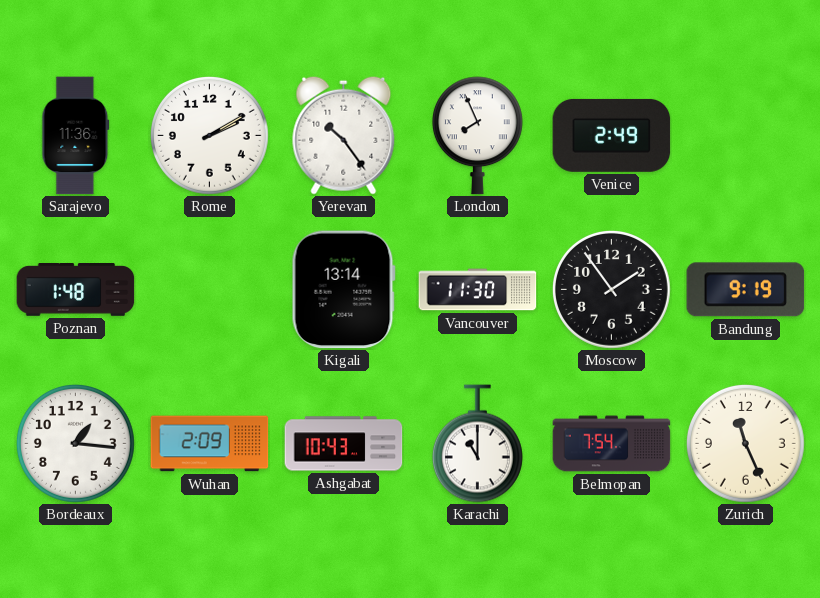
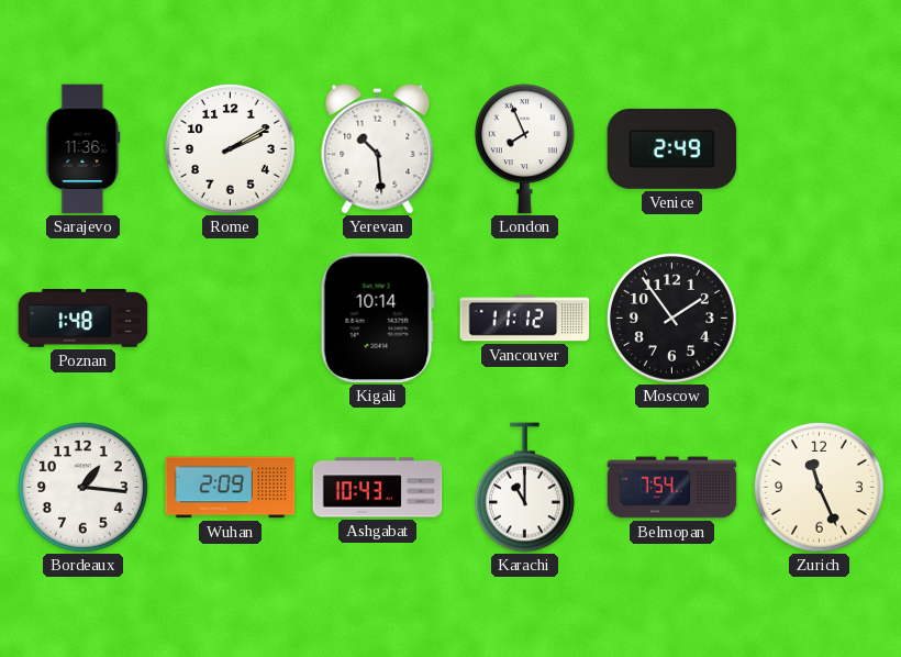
Yerevan: 10:24 -> 10:29
Kigali: 13:14 -> 10:14
Vancouver: 11:30 -> 11:12
Bandung: 9:19 -> none
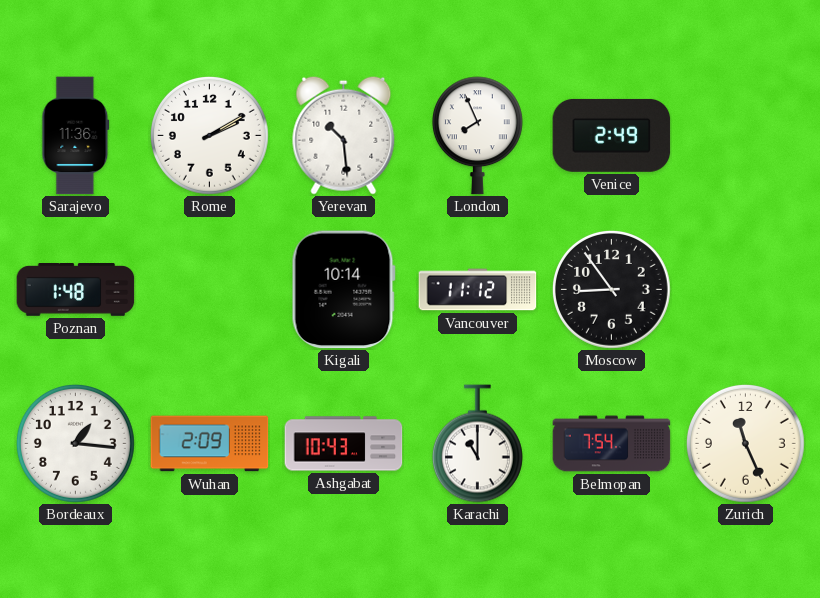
Moscow: 1:54 -> 8:54
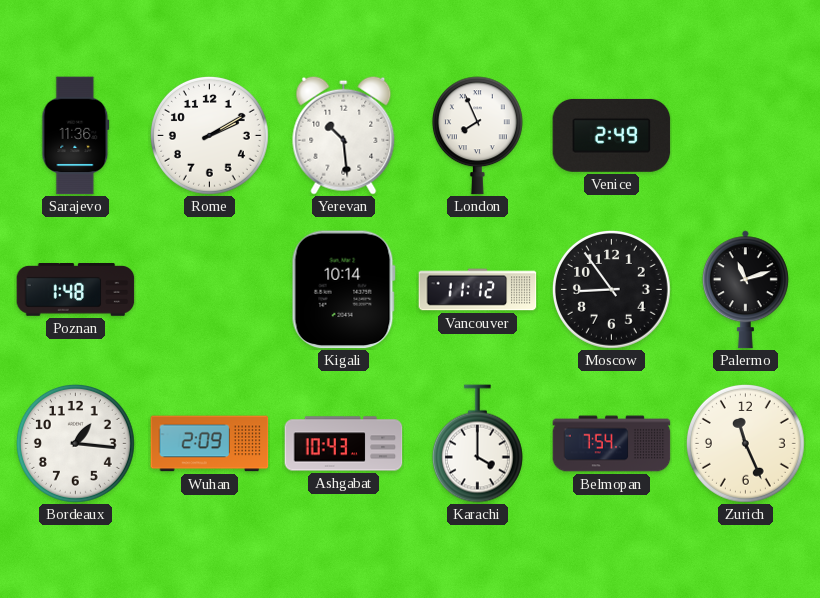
Palermo: none -> 11:12
Karachi: 11:00 -> 4:00
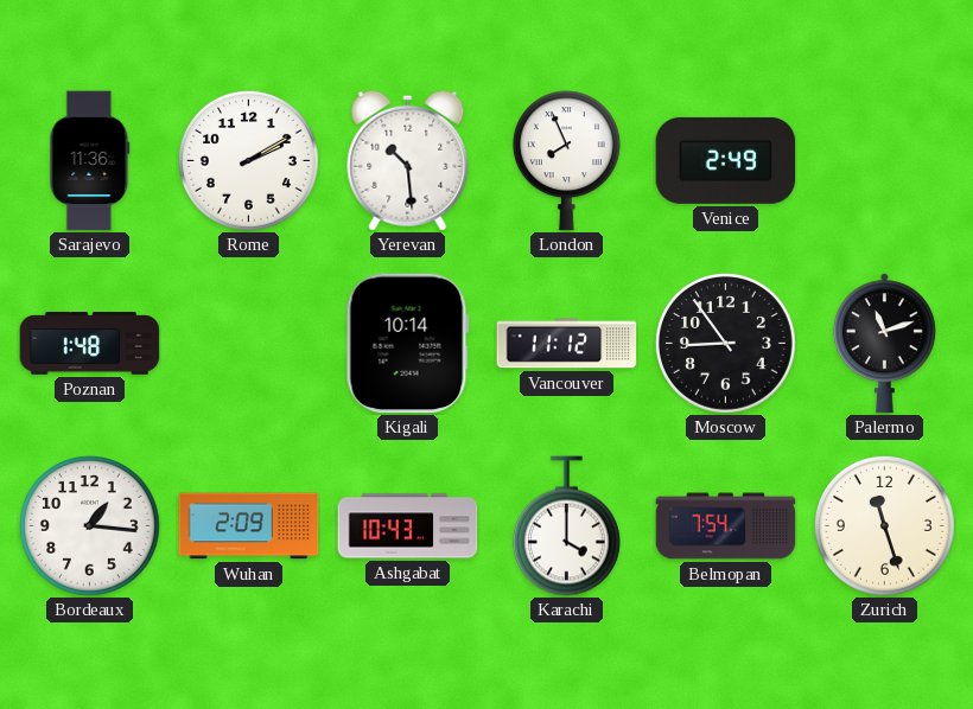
Zurich: 11:26 -> 11:27
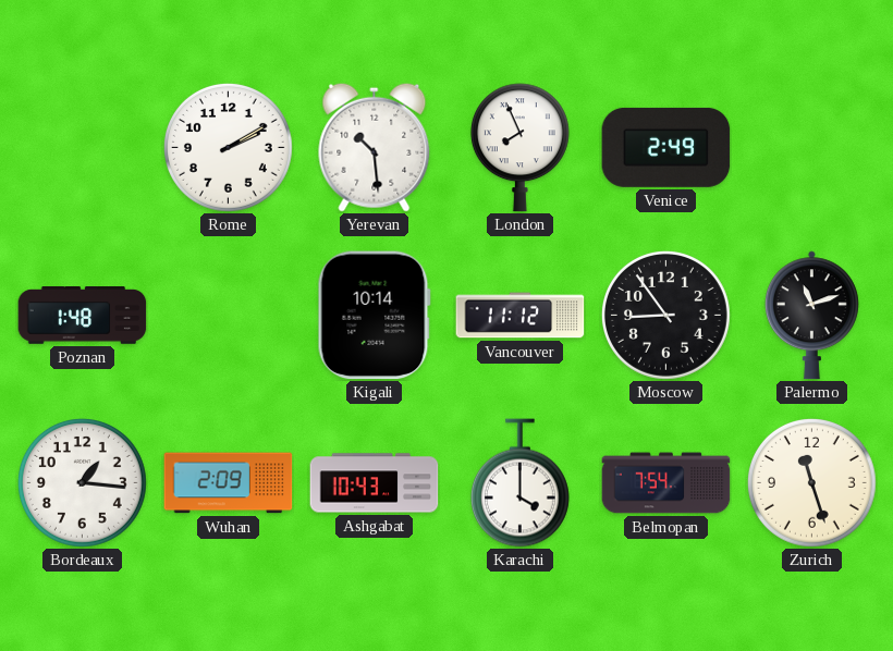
Sarajevo: 11:36 -> none
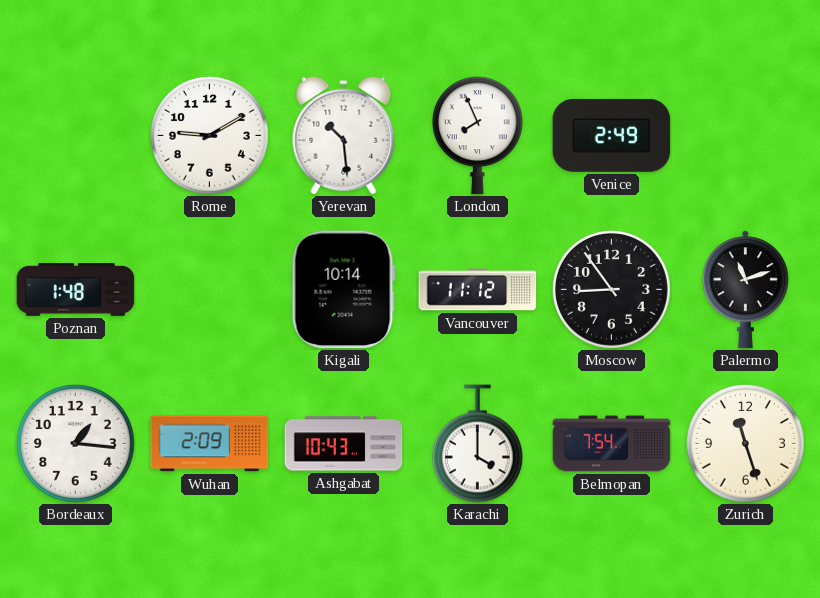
Rome: 2:10 -> 9:10
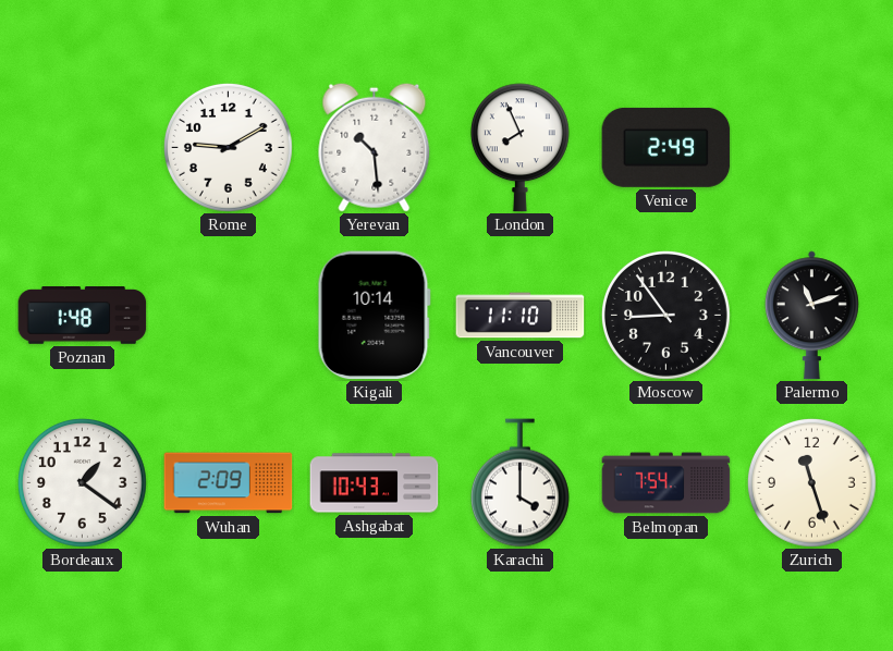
Vancouver: 11:12 -> 11:10
Bordeaux: 1:16 -> 1:21
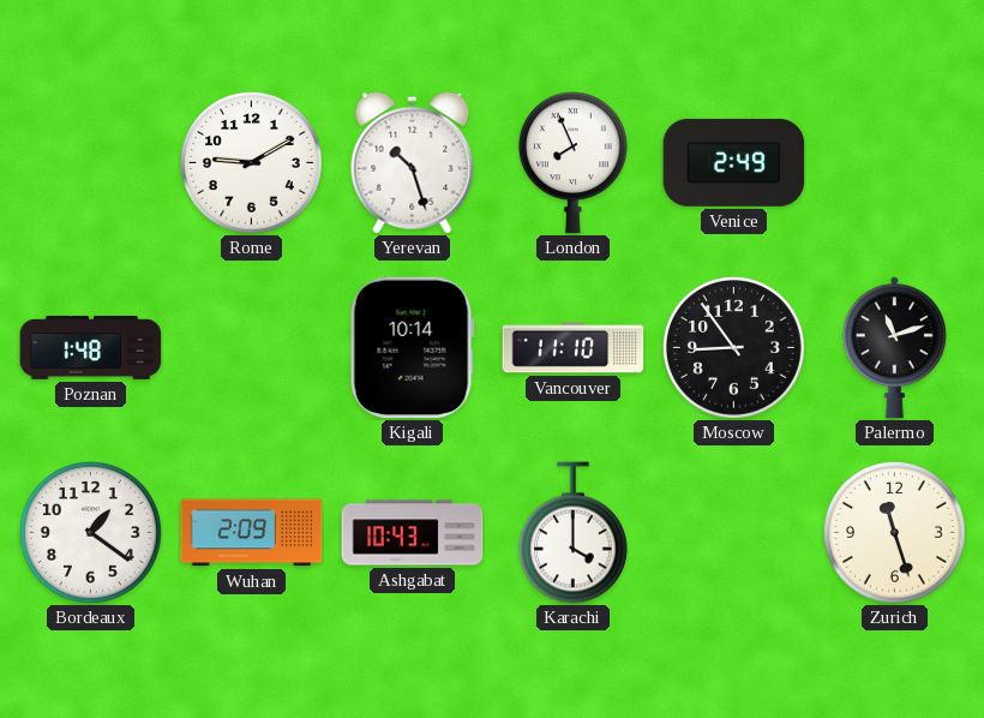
Yerevan: 10:29 -> 10:27
Belmopan: 7:54 -> none
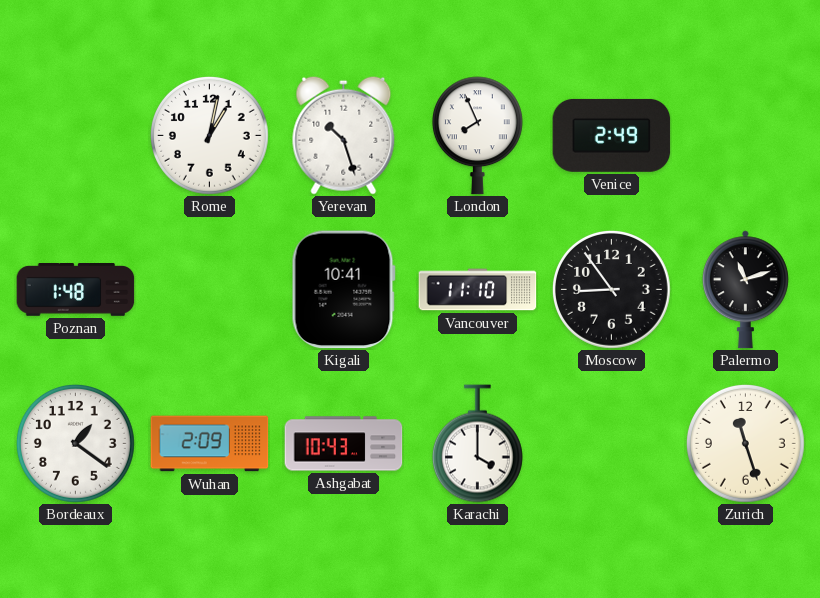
Rome: 9:10 -> 1:02
Kigali: 10:14 -> 10:41
